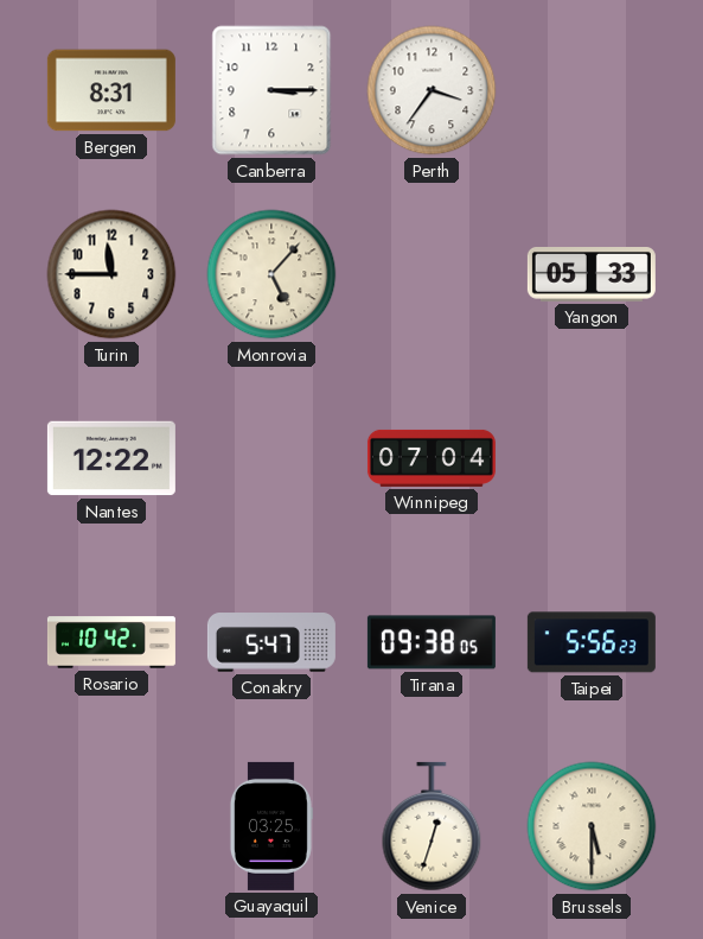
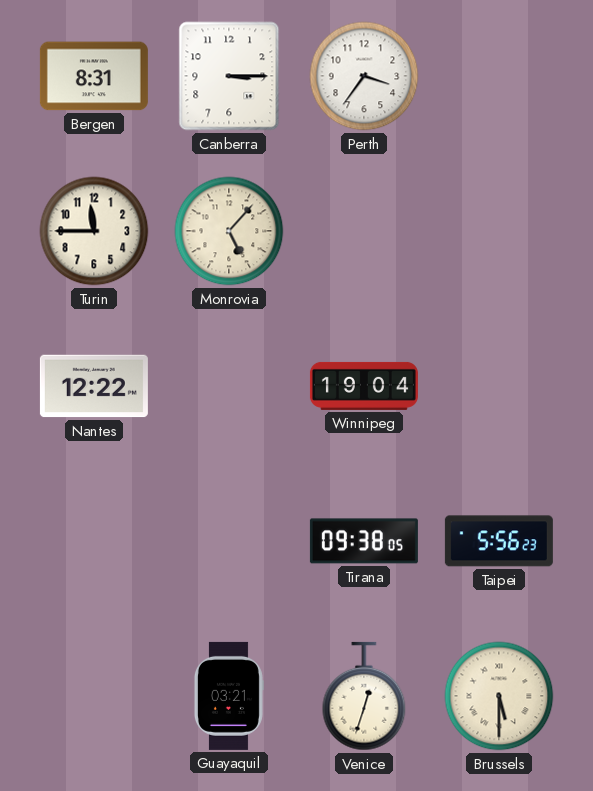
Yangon: 05:33 -> none
Winnipeg: 07:04 -> 19:04
Rosario: 10:42 -> none
Conakry: 5:47 -> none
Guayaquil: 03:25 -> 03:21
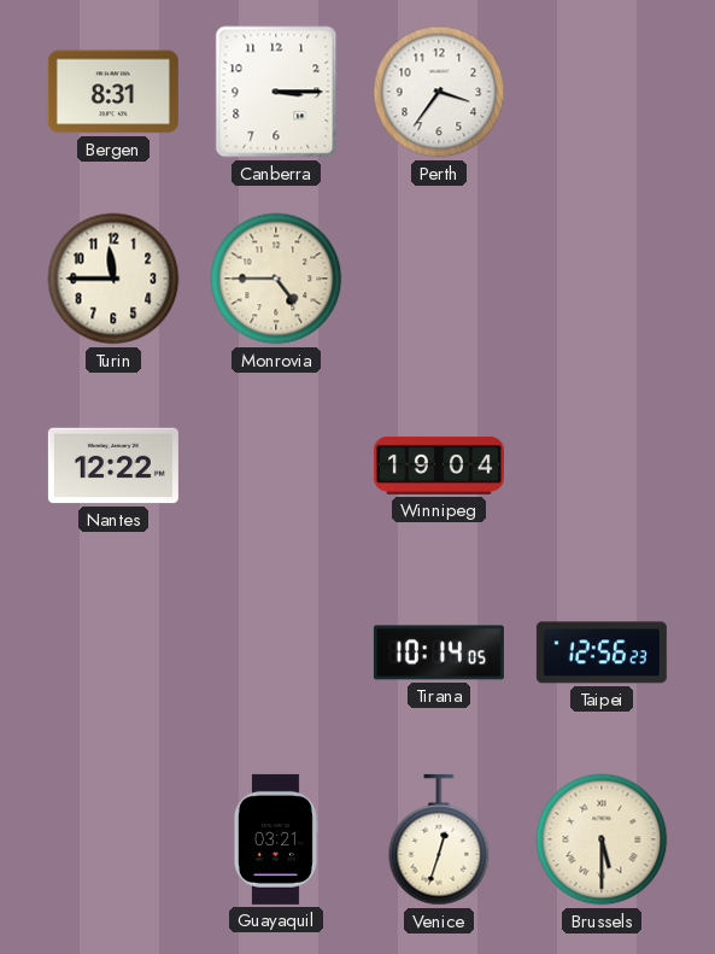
Monrovia: 5:07 -> 4:45
Tirana: 09:38 -> 10:14
Taipei: 5:56 -> 12:56
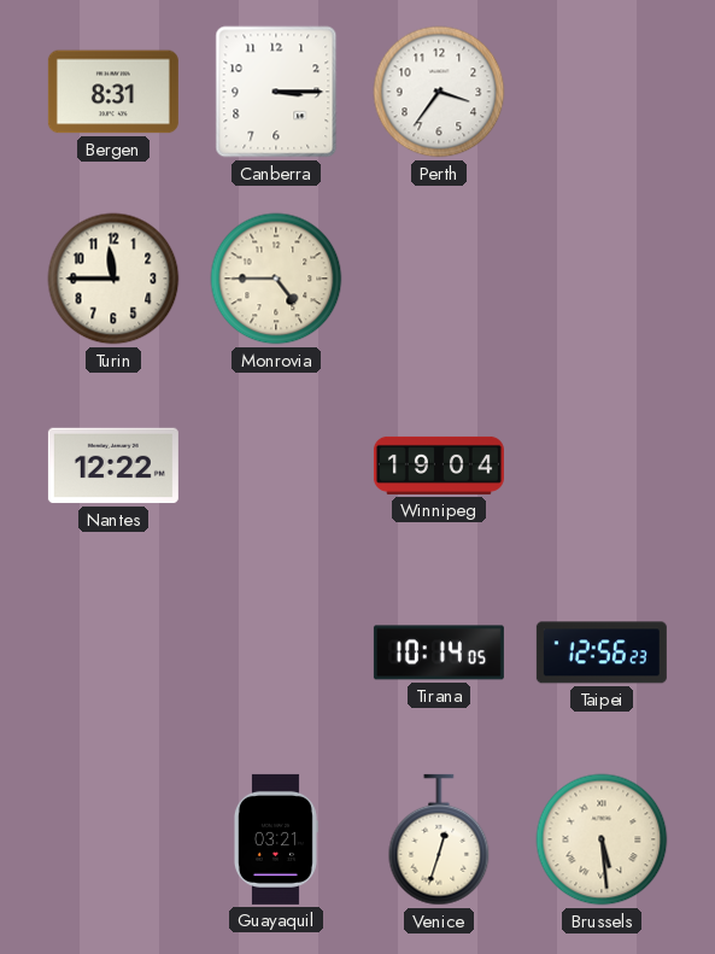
Brussels: 5:30 -> 5:29
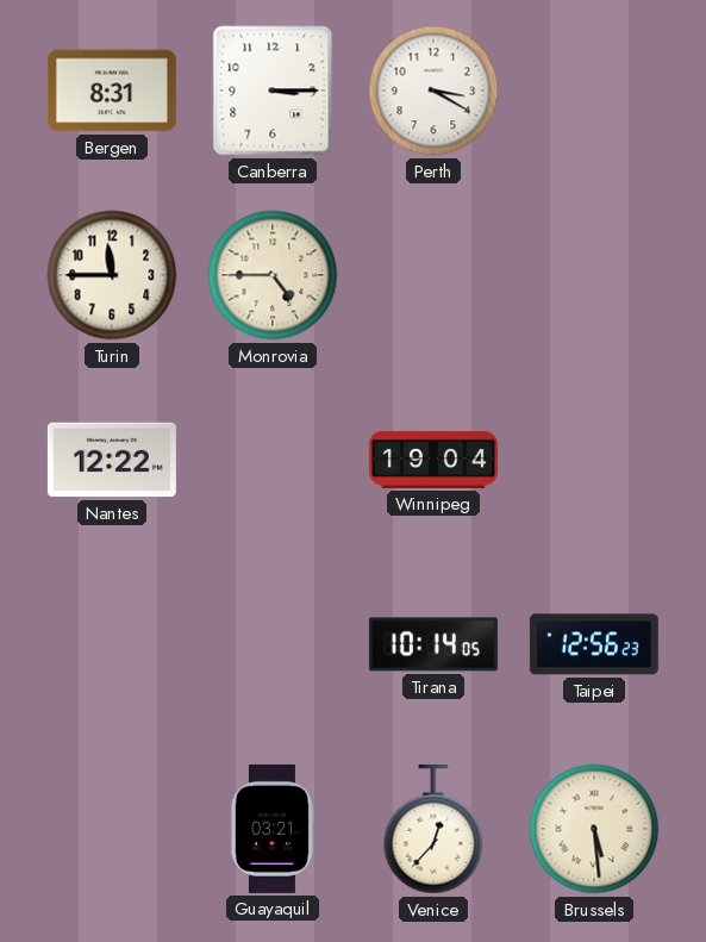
Perth: 3:36 -> 3:20
Venice: 12:33 -> 12:37
